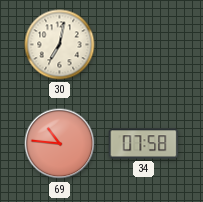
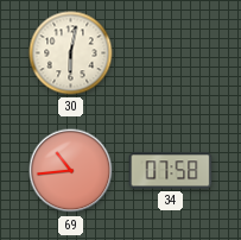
30: 7:02 -> 6:02
69: 10:46 -> 10:44
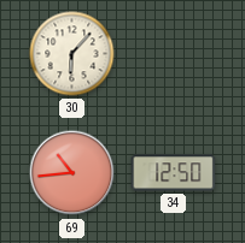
30: 6:02 -> 6:07
34: 07:58 -> 12:50
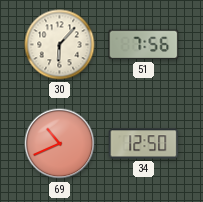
51: none -> 7:56
69: 10:44 -> 10:41
